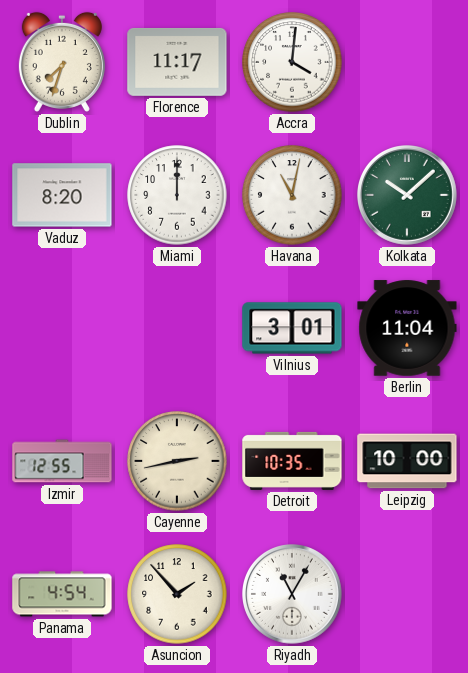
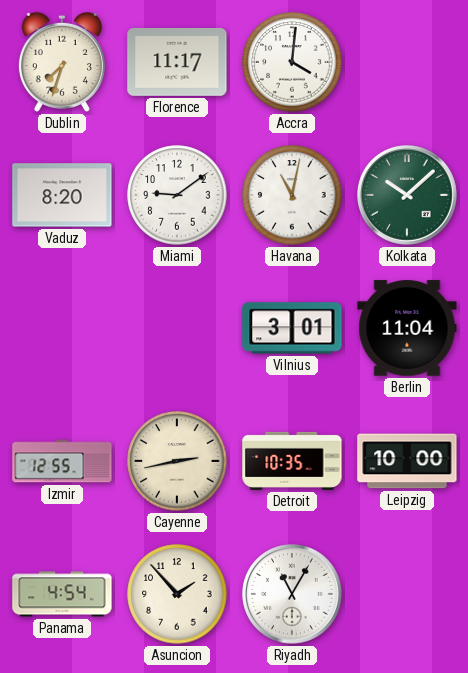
Miami: 12:00 -> 9:09
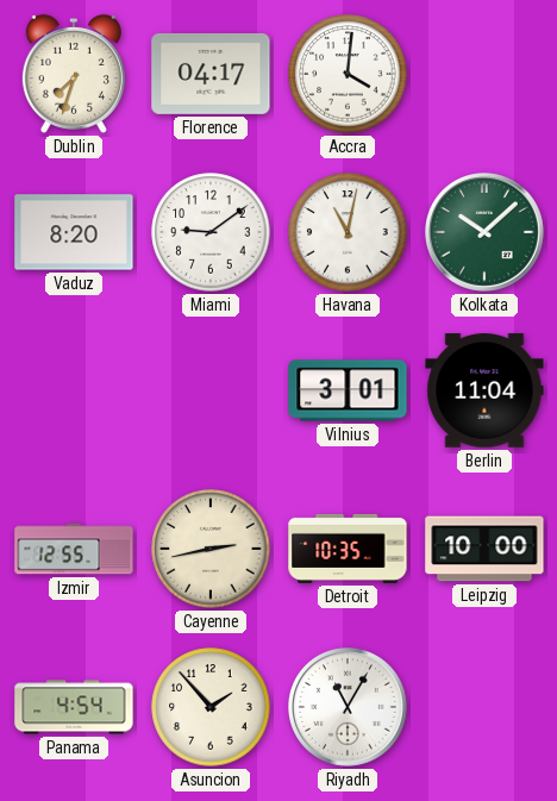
Florence: 11:17 -> 04:17
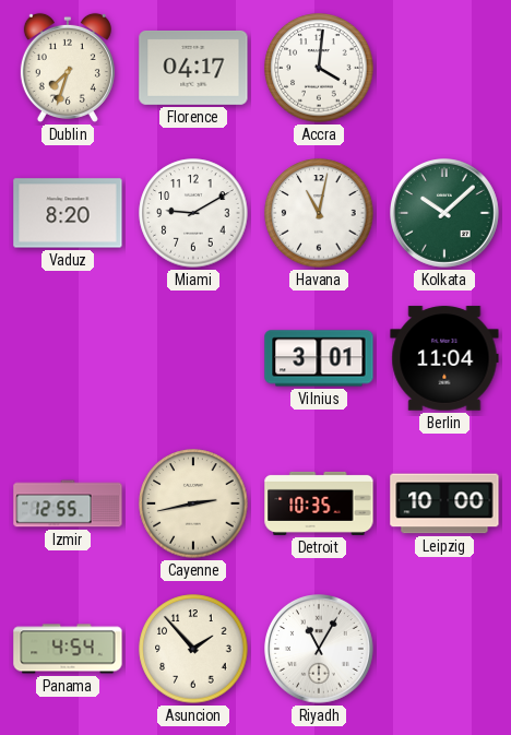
Miami: 9:09 -> 9:10
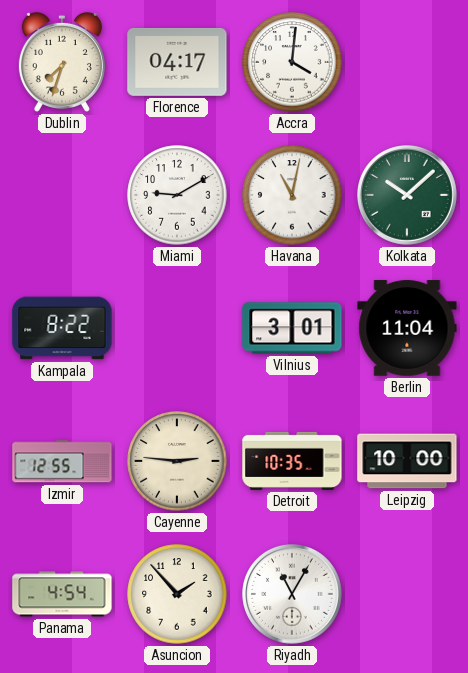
Vaduz: 8:20 -> none
Kampala: none -> 8:22
Cayenne: 2:43 -> 2:46
